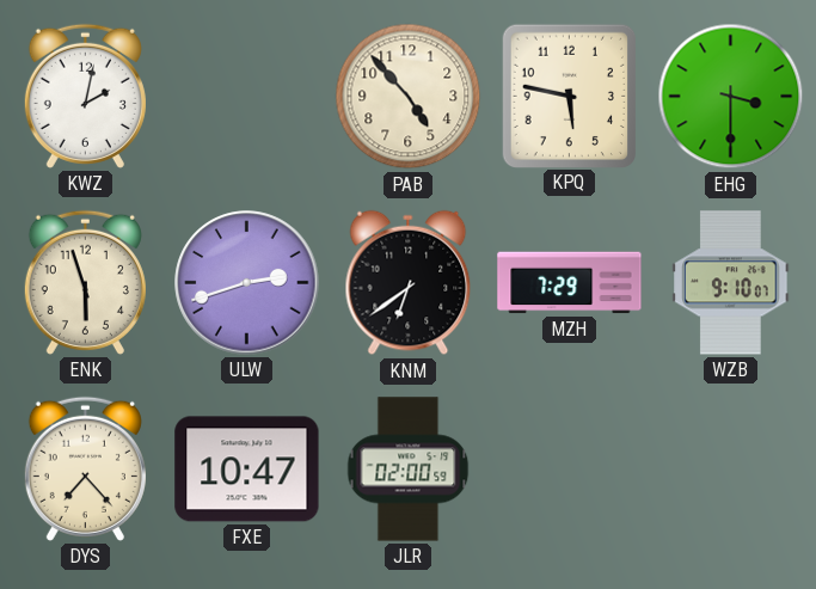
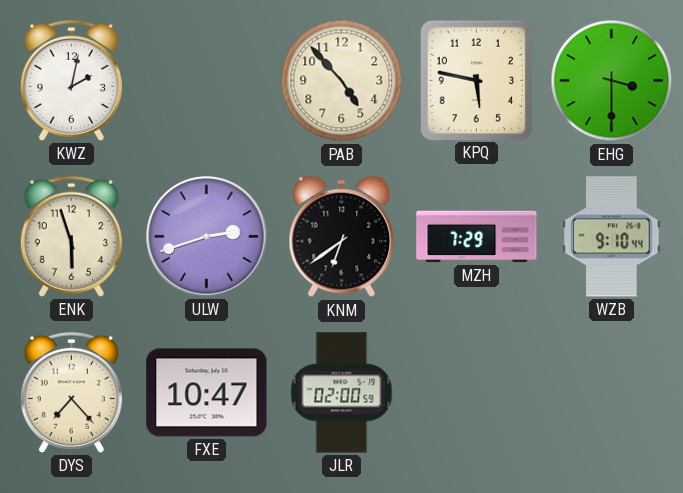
WZB: 9:10:07 -> 9:10:44
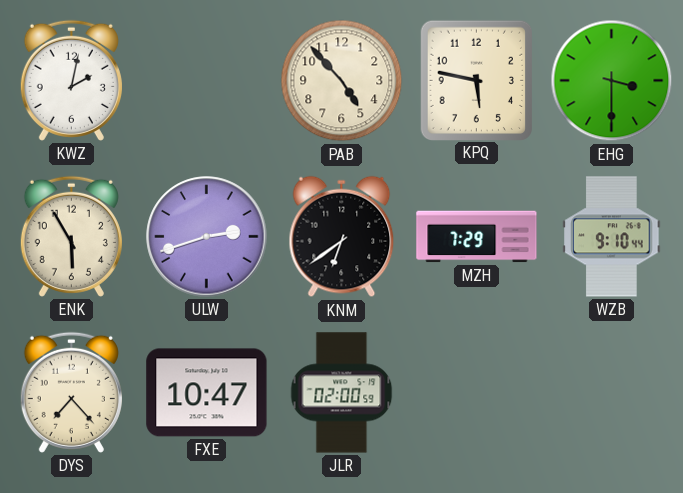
ENK: 5:57 -> 5:55
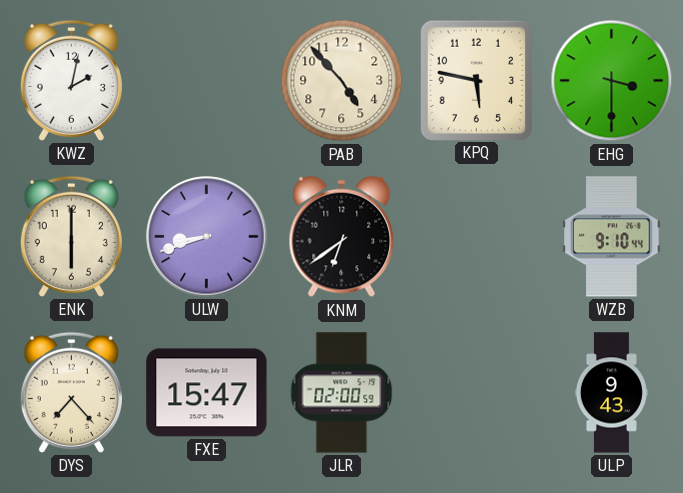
ENK: 5:55 -> 6:00
ULW: 2:42 -> 8:42
MZH: 7:29 -> none
FXE: 10:47 -> 15:47
ULP: none -> 9:43
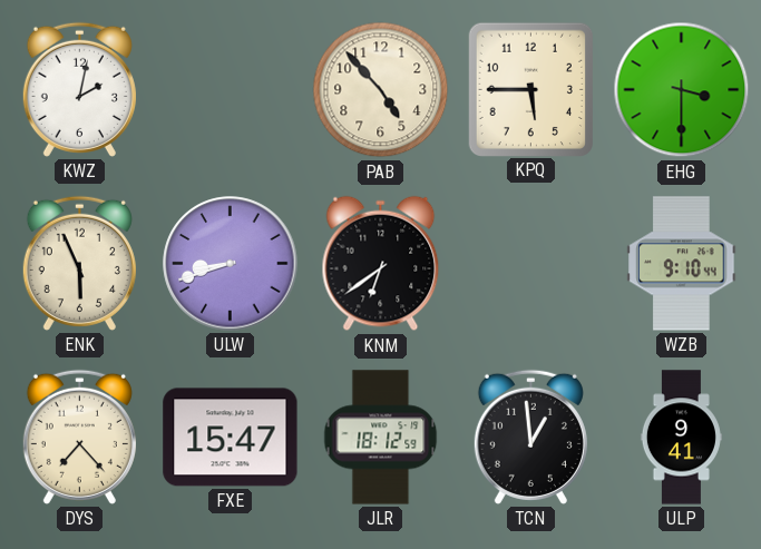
KPQ: 5:47 -> 5:45
ENK: 6:00 -> 5:56
JLR: 02:00 -> 18:12
TCN: none -> 12:59
ULP: 9:43 -> 9:41
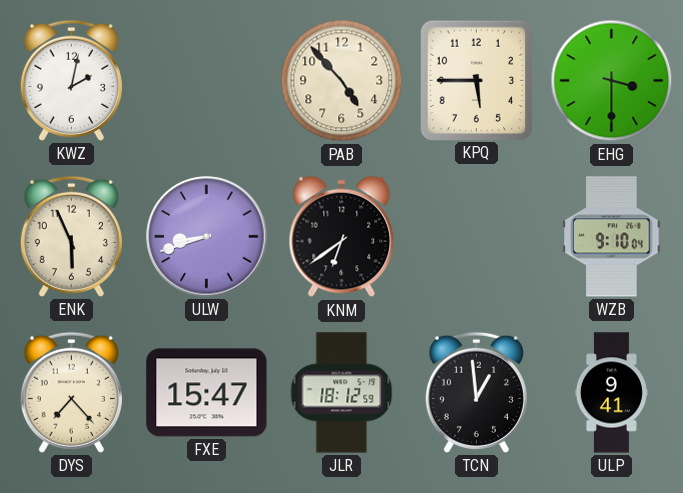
WZB: 9:10:44 -> 9:10:04
